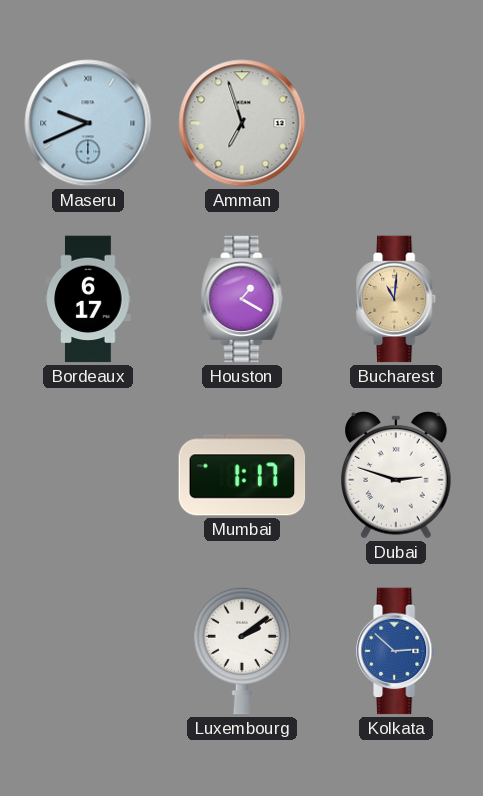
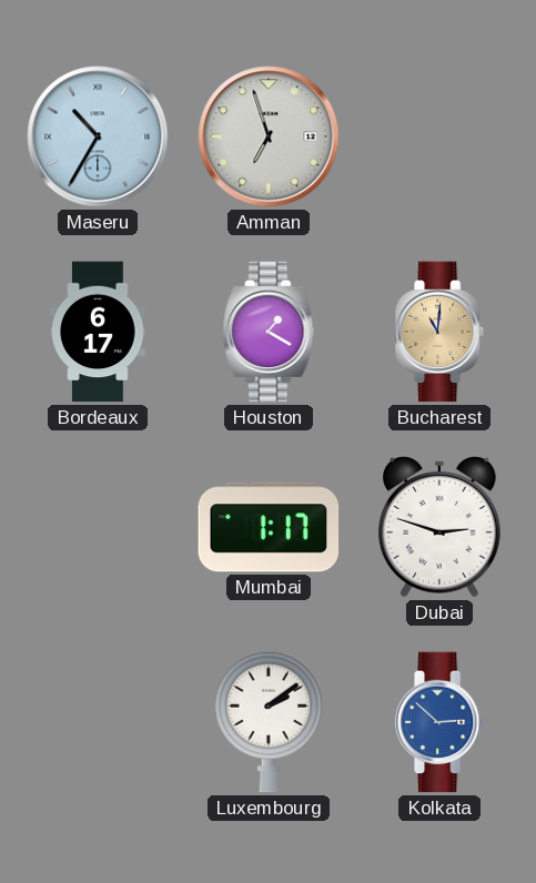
Maseru: 9:41 -> 10:35
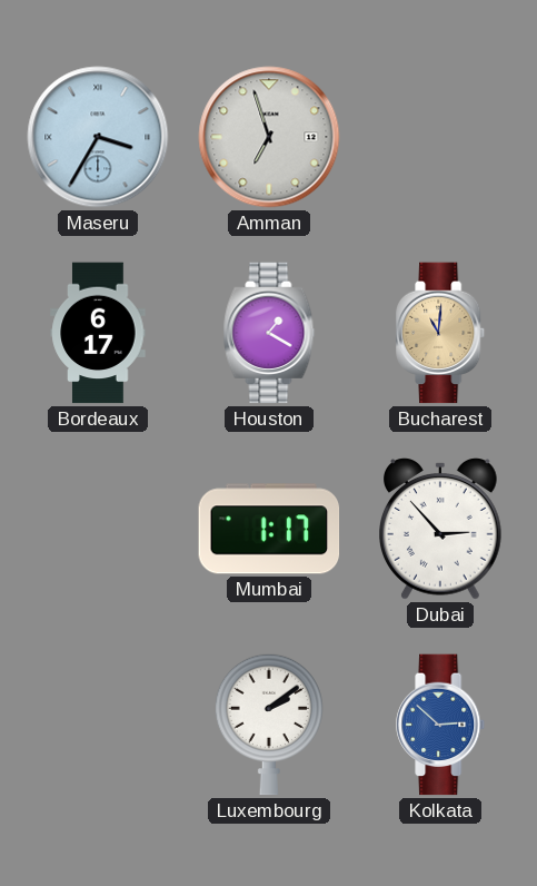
Maseru: 10:35 -> 3:35
Dubai: 2:48 -> 2:53
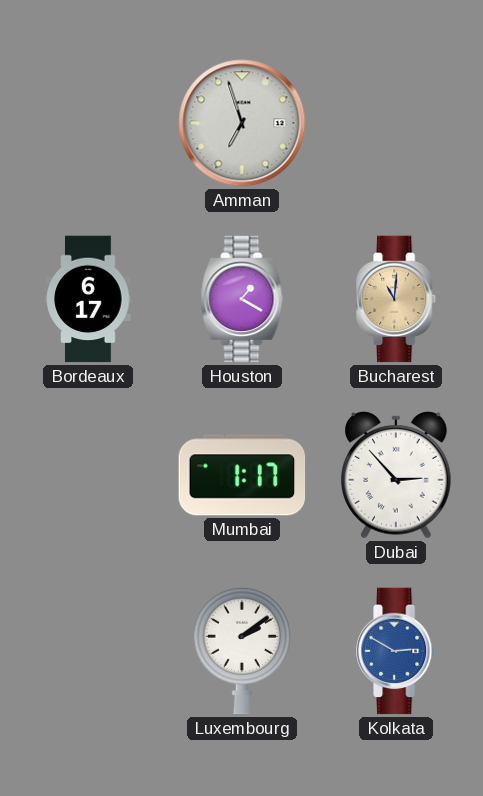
Maseru: 3:35 -> none
Kolkata: 2:52 -> 2:50
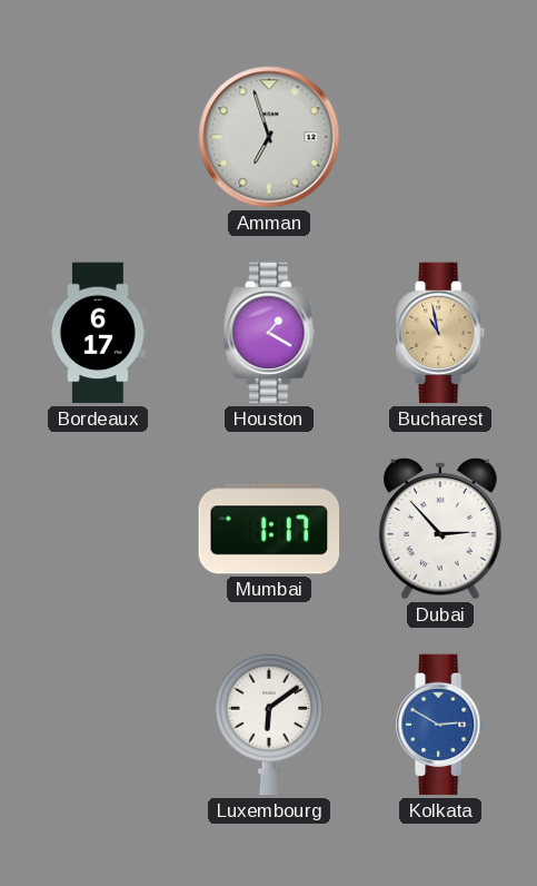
Bucharest: 11:01 -> 10:58
Luxembourg: 2:09 -> 6:09
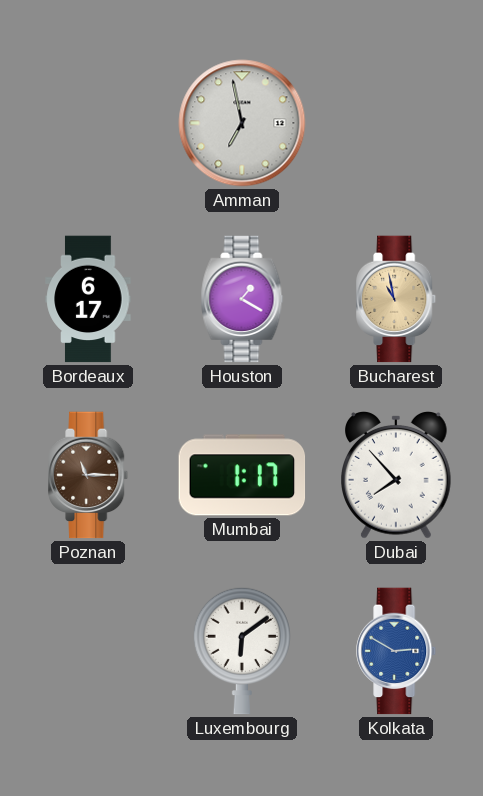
Amman: 6:57 -> 6:58
Poznan: none -> 11:15
Dubai: 2:53 -> 7:53
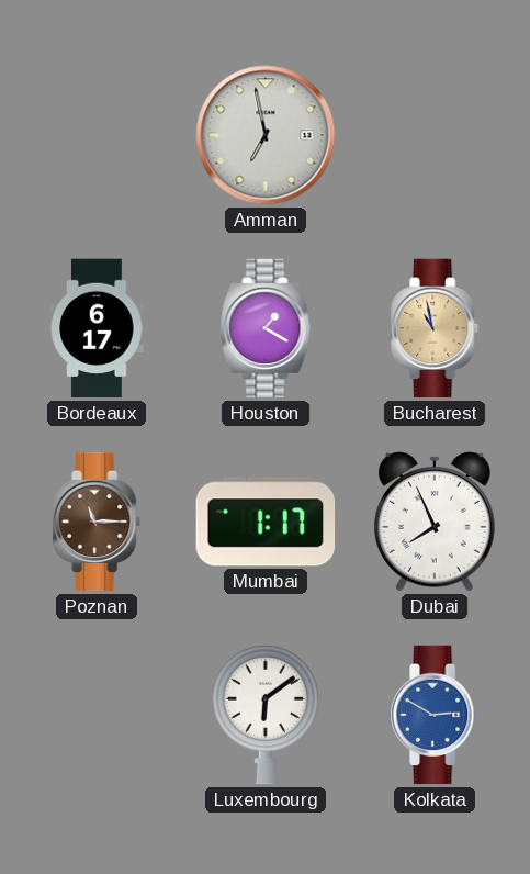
Dubai: 7:53 -> 7:56
